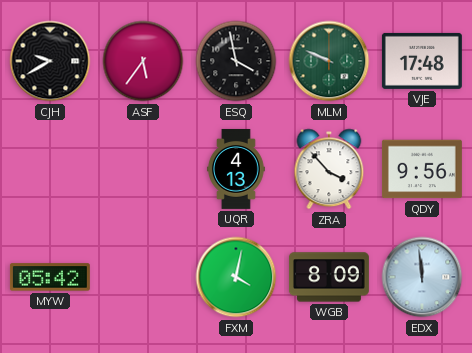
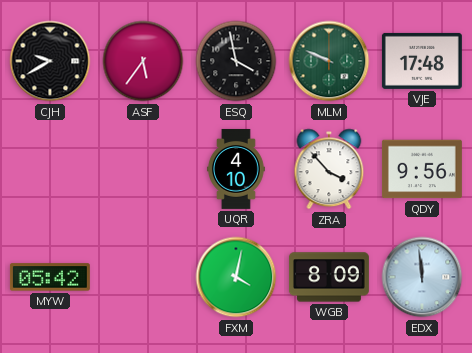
UQR: 4:13 -> 4:10
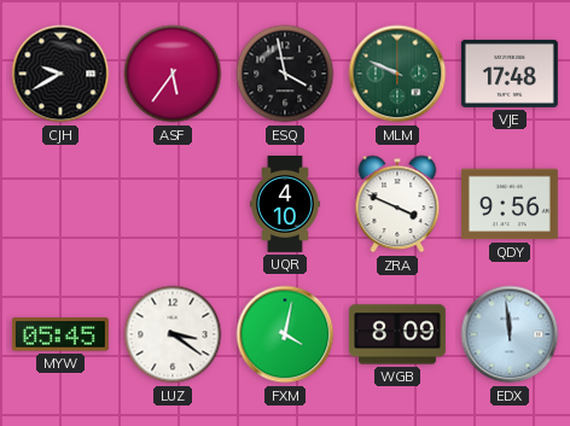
ZRA: 3:53 -> 3:49
MYW: 05:42 -> 05:45
LUZ: none -> 3:21
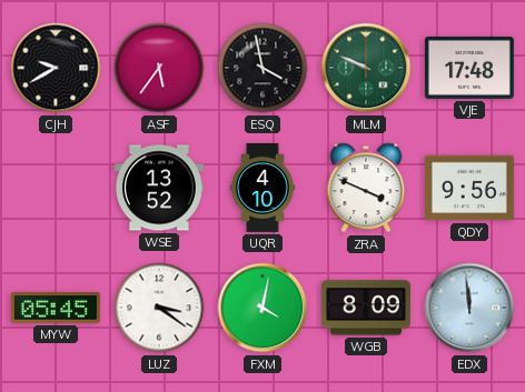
WSE: none -> 13:52
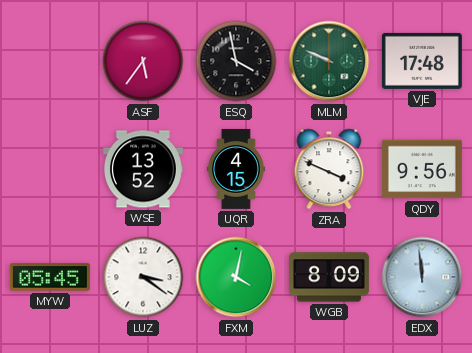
CJH: 9:40 -> none
UQR: 4:10 -> 4:15
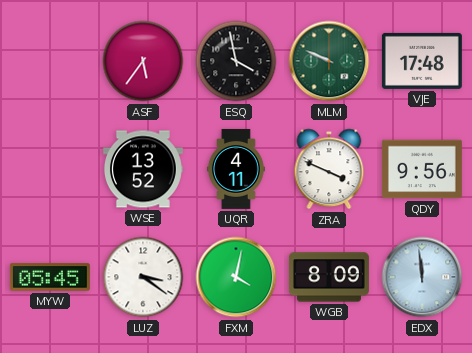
UQR: 4:15 -> 4:11
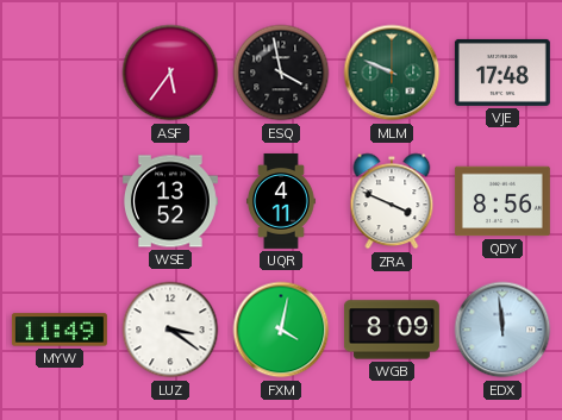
QDY: 9:56 -> 8:56
MYW: 05:45 -> 11:49
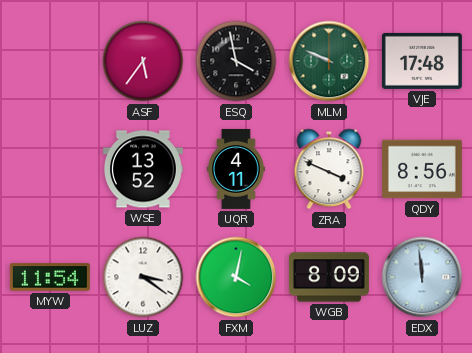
MYW: 11:49 -> 11:54
